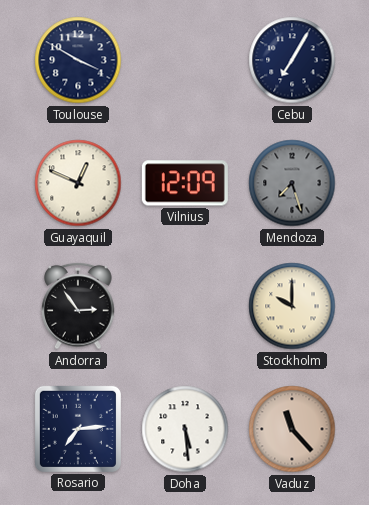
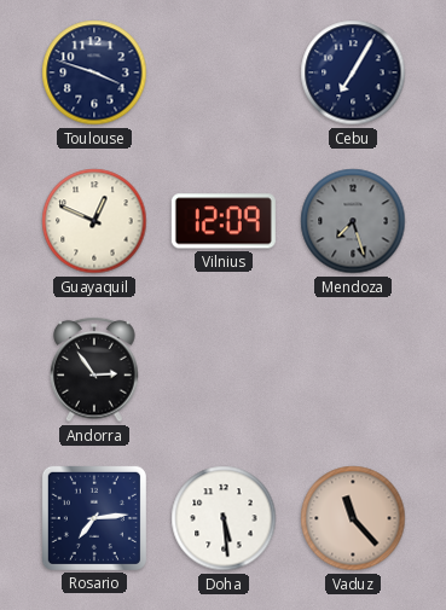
Toulouse: 3:50 -> 3:48
Stockholm: 10:00 -> none
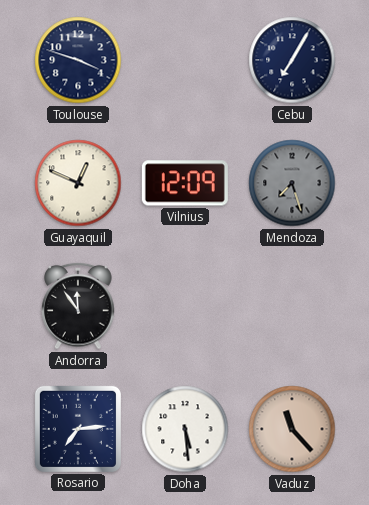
Andorra: 2:54 -> 11:54
